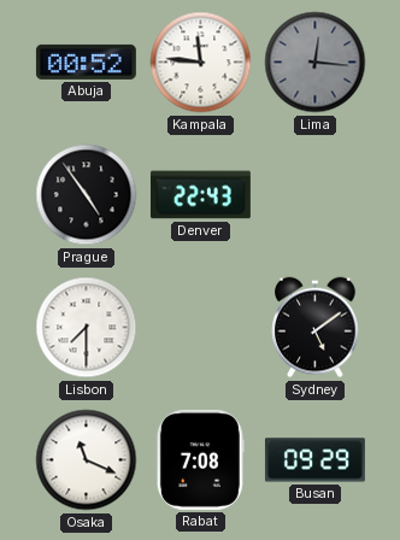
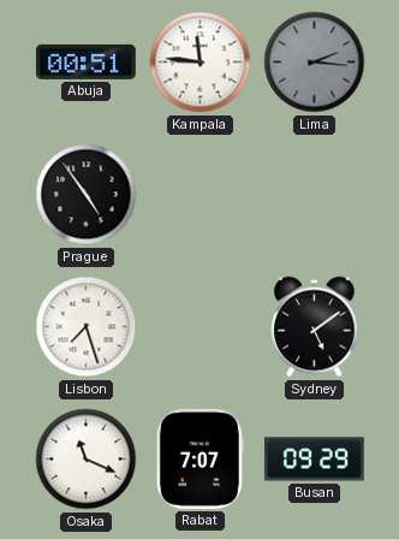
Abuja: 00:52 -> 00:51
Lima: 12:16 -> 2:16
Denver: 22:43 -> none
Lisbon: 7:30 -> 7:27
Rabat: 7:08 -> 7:07
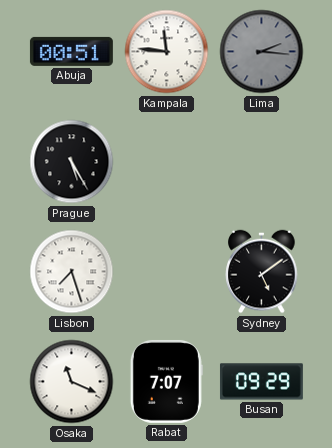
Prague: 4:54 -> 5:25
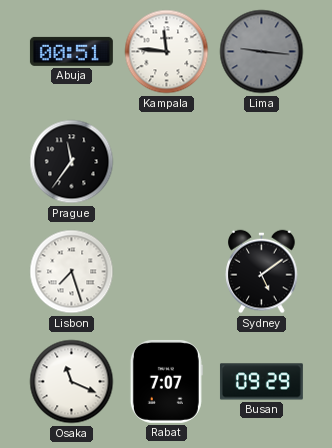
Lima: 2:16 -> 9:16
Prague: 5:25 -> 11:36
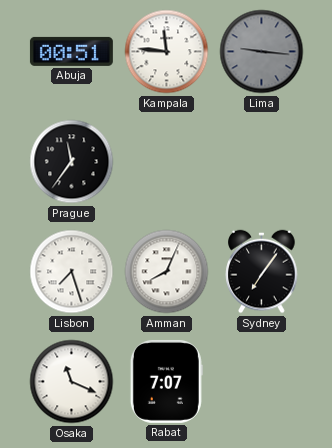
Amman: none -> 8:04
Sydney: 5:09 -> 7:06
Busan: 09:29 -> none
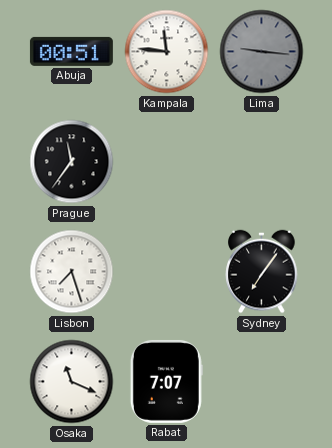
Amman: 8:04 -> none
